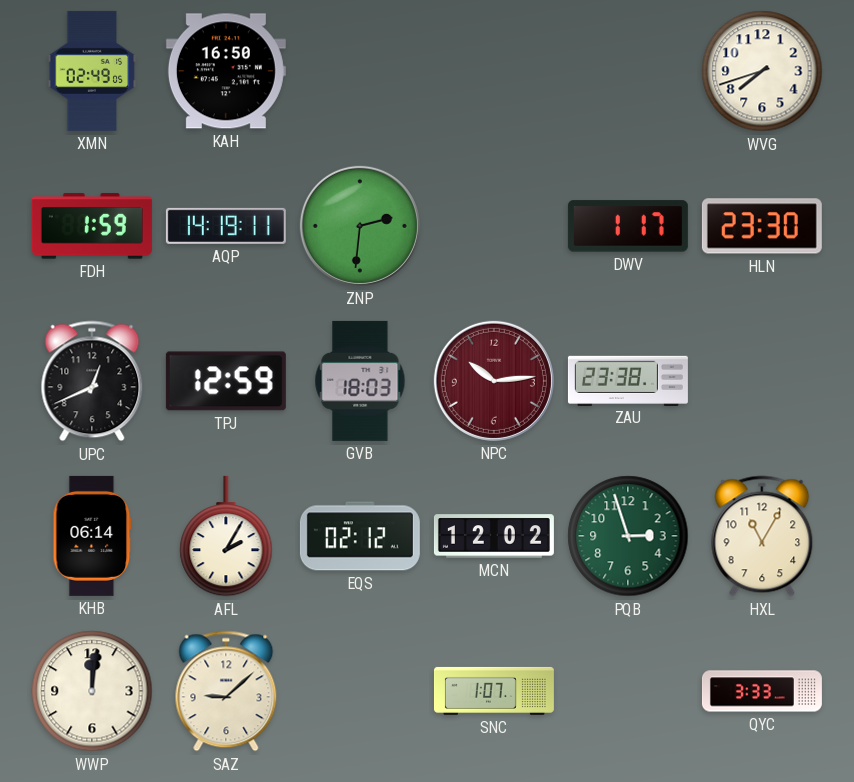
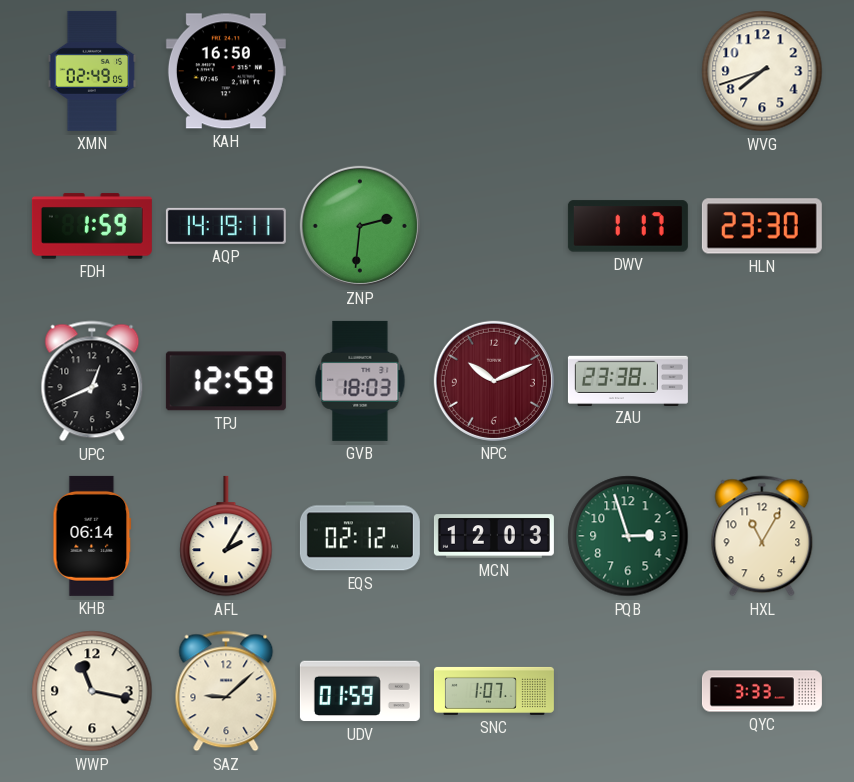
NPC: 10:14 -> 10:11
MCN: 12:02 -> 12:03
WWP: 12:01 -> 11:17
UDV: none -> 01:59
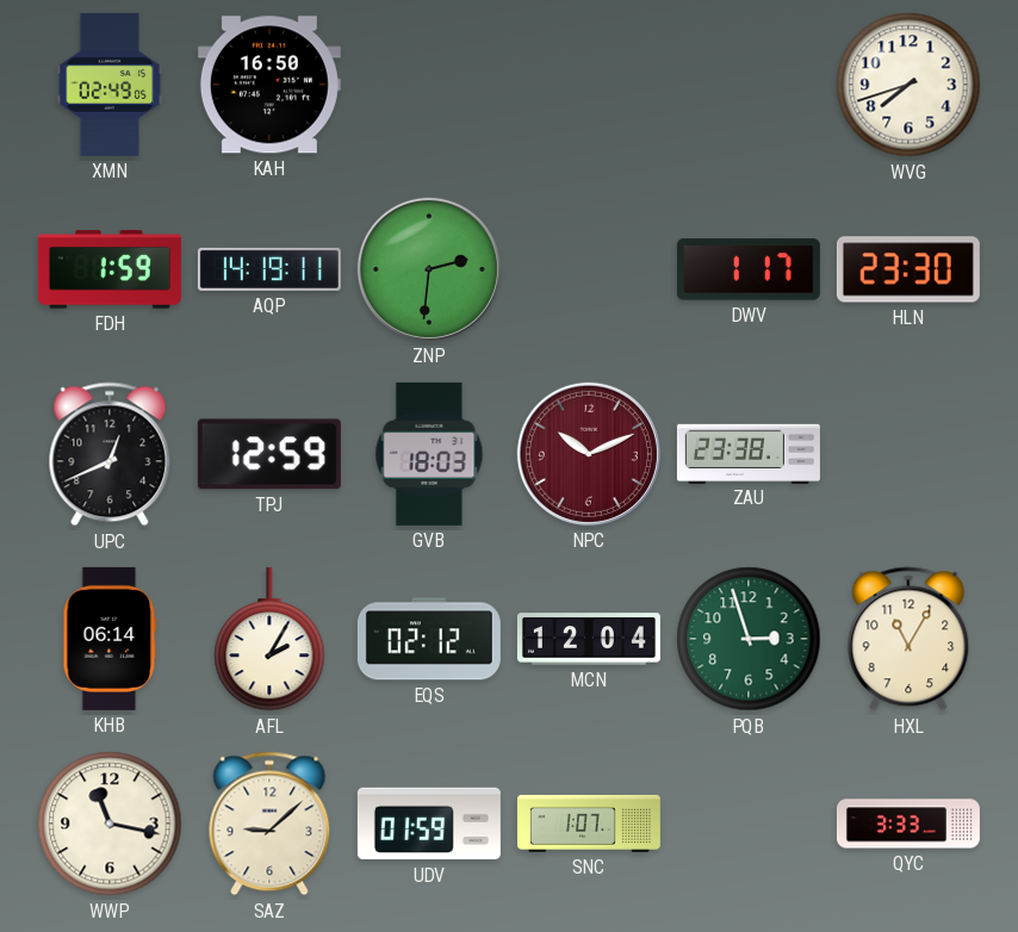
MCN: 12:03 -> 12:04
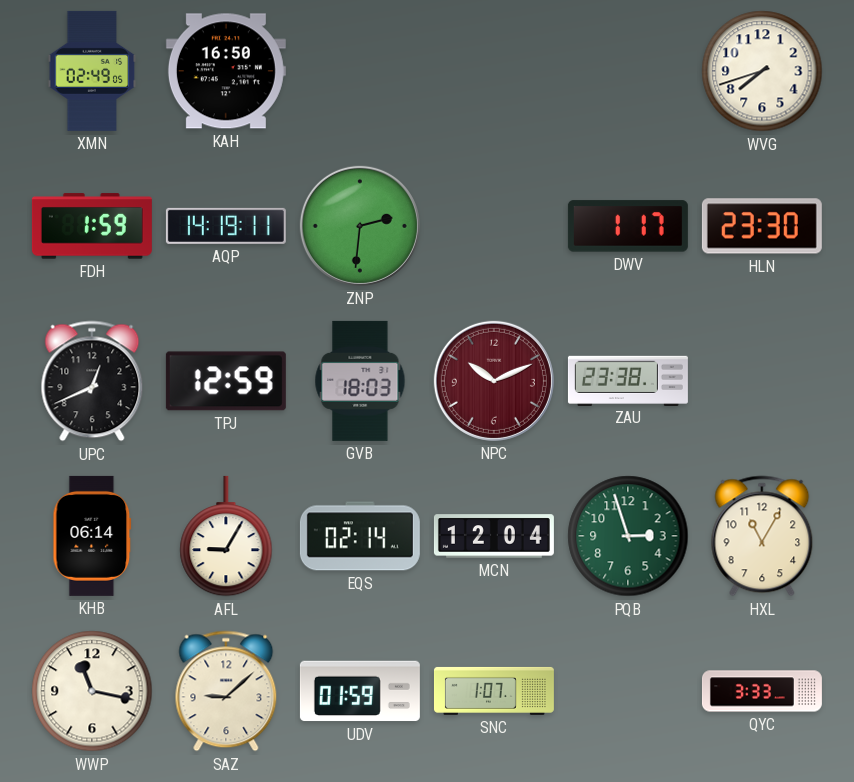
AFL: 2:05 -> 9:05
EQS: 02:12 -> 02:14
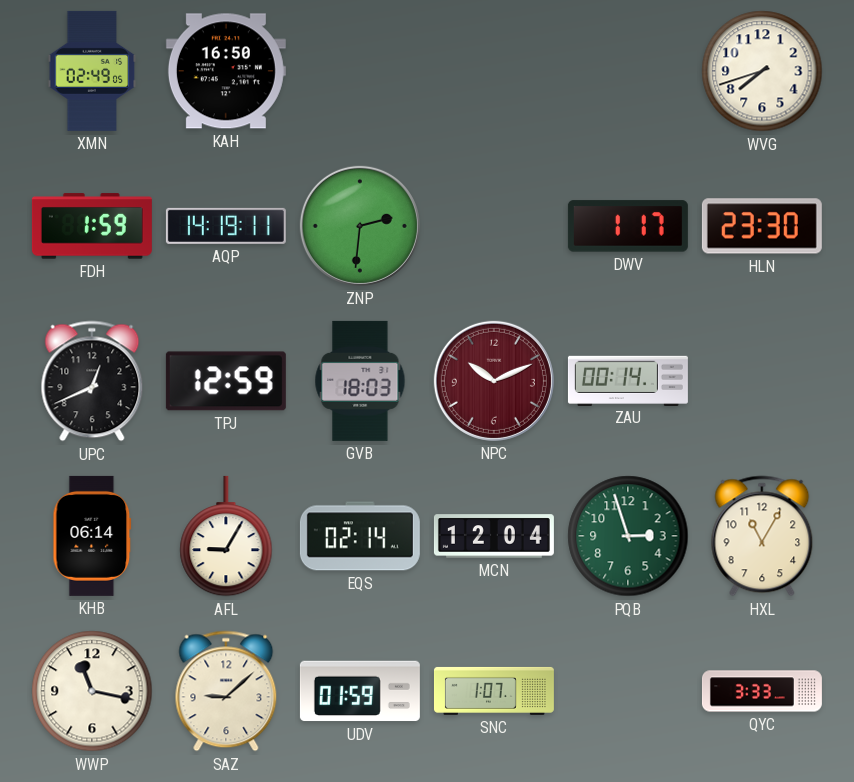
ZAU: 23:38 -> 00:14
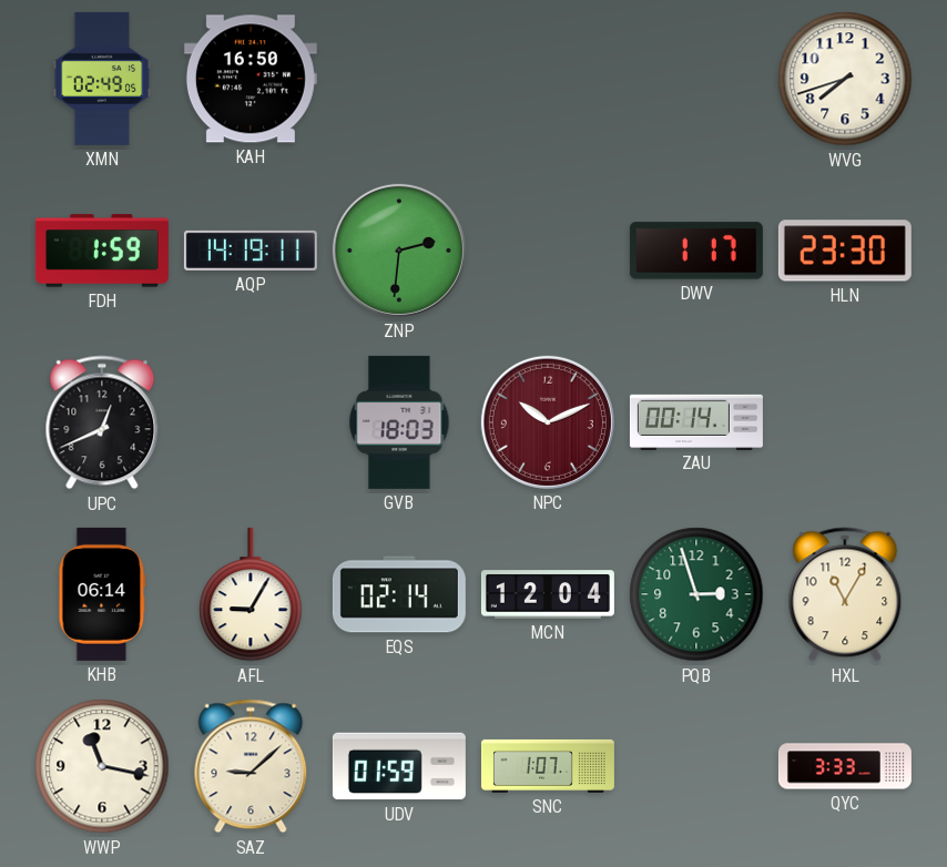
TPJ: 12:59 -> none
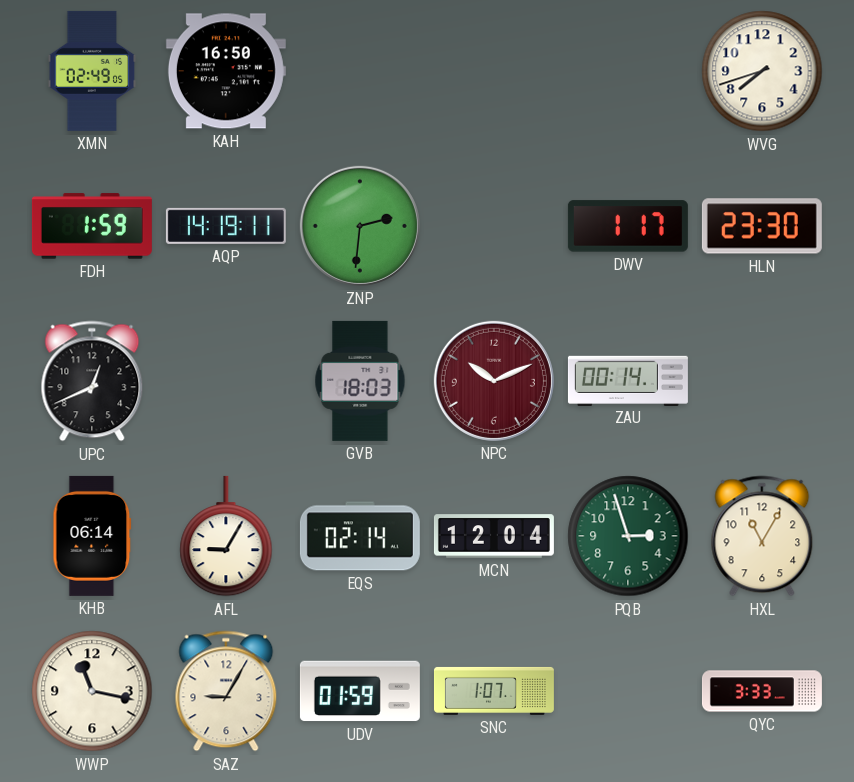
SAZ: 9:08 -> 9:05
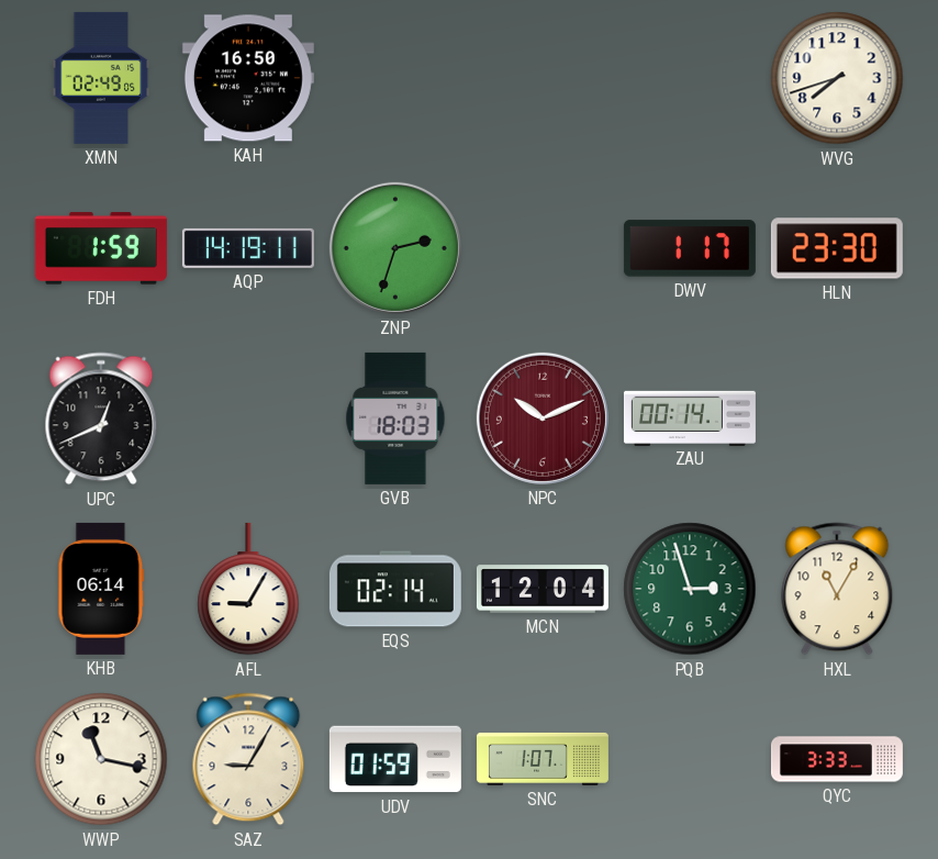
ZNP: 2:31 -> 2:33
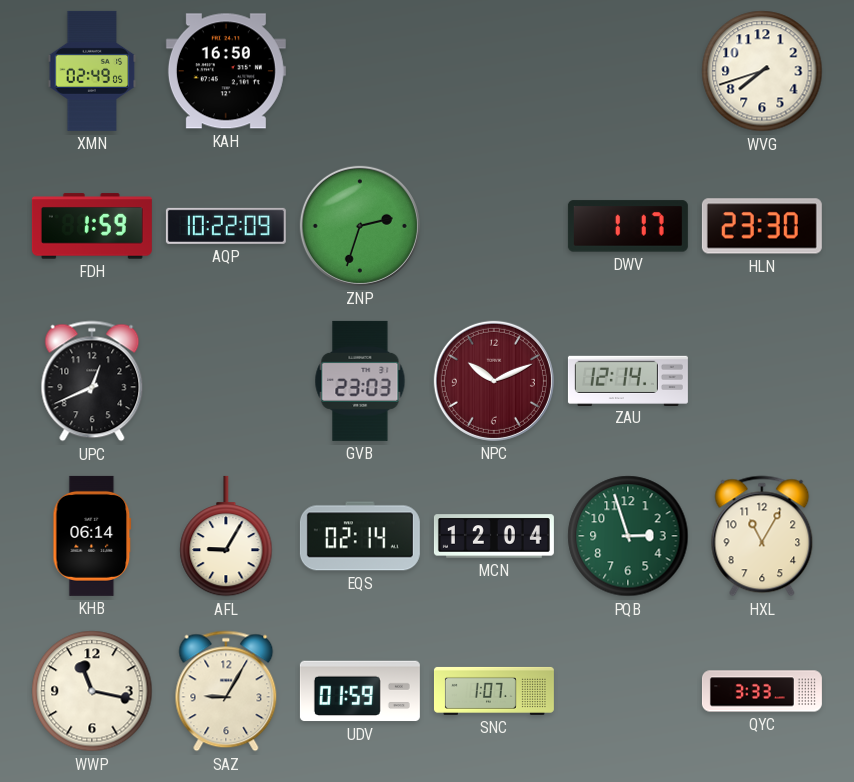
AQP: 14:19 -> 10:22
GVB: 18:03 -> 23:03
ZAU: 00:14 -> 12:14
